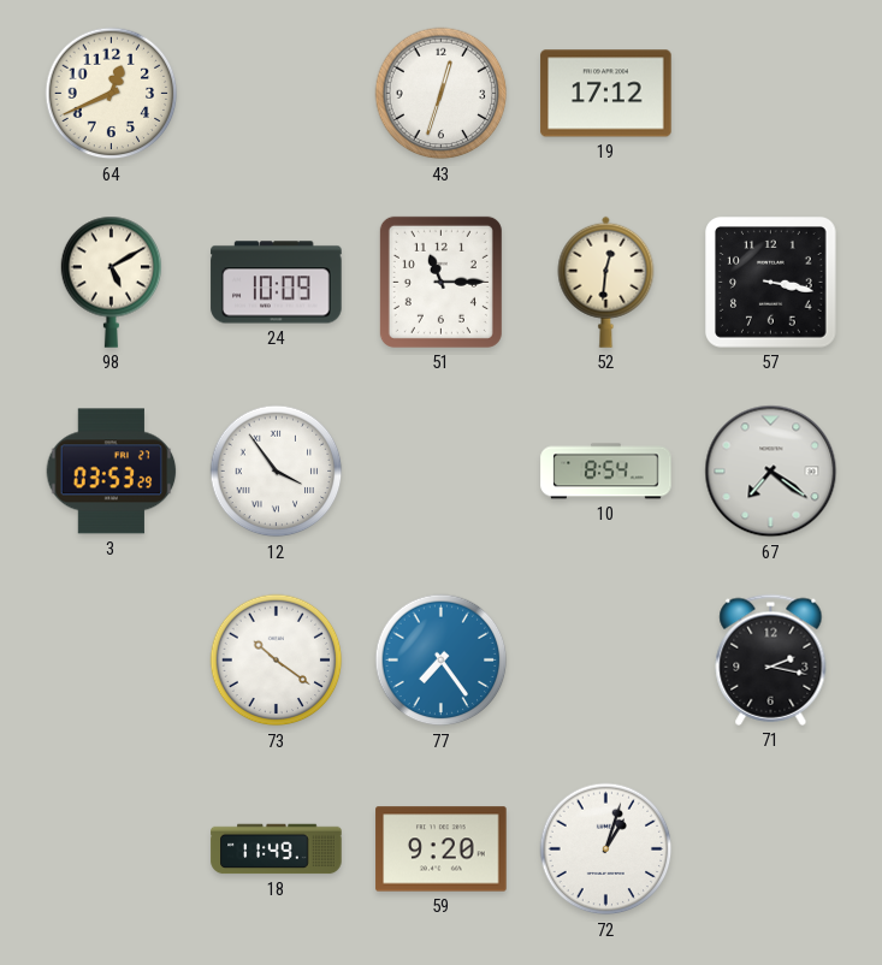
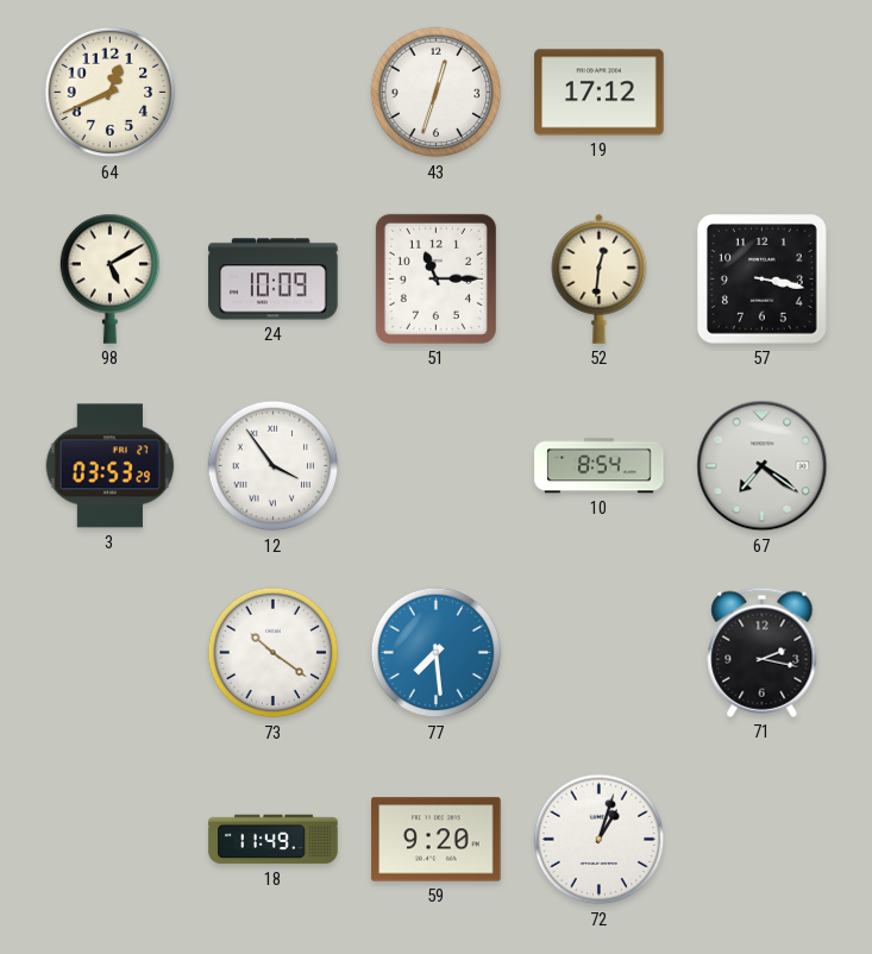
77: 7:24 -> 7:29
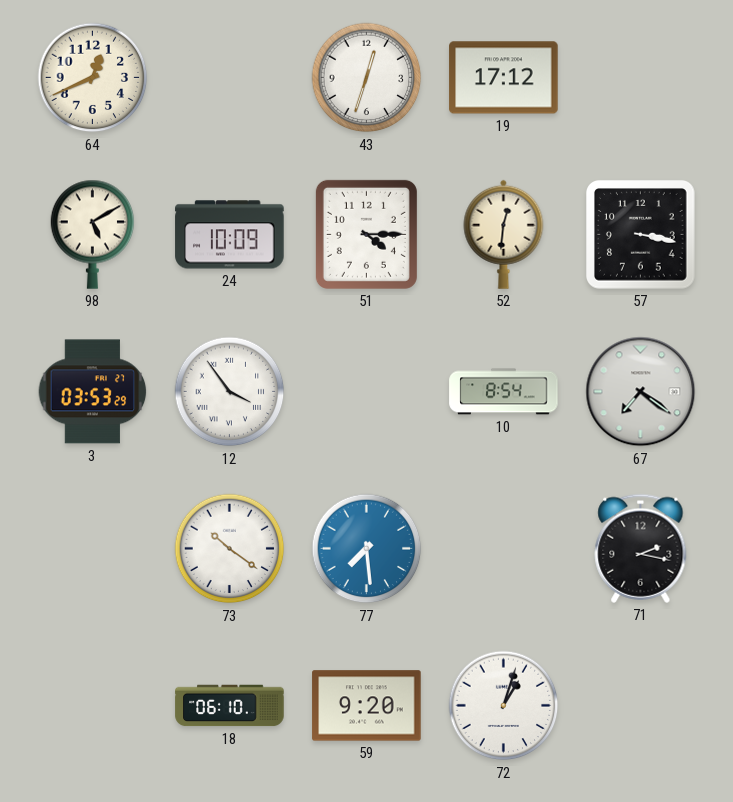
51: 11:15 -> 4:15
18: 11:49 -> 06:10
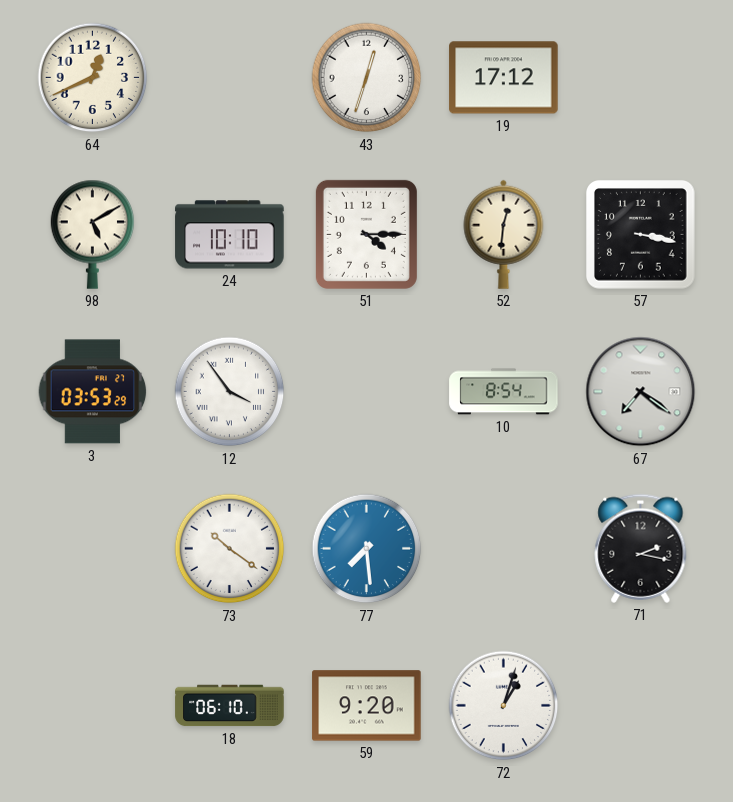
24: 10:09 -> 10:10
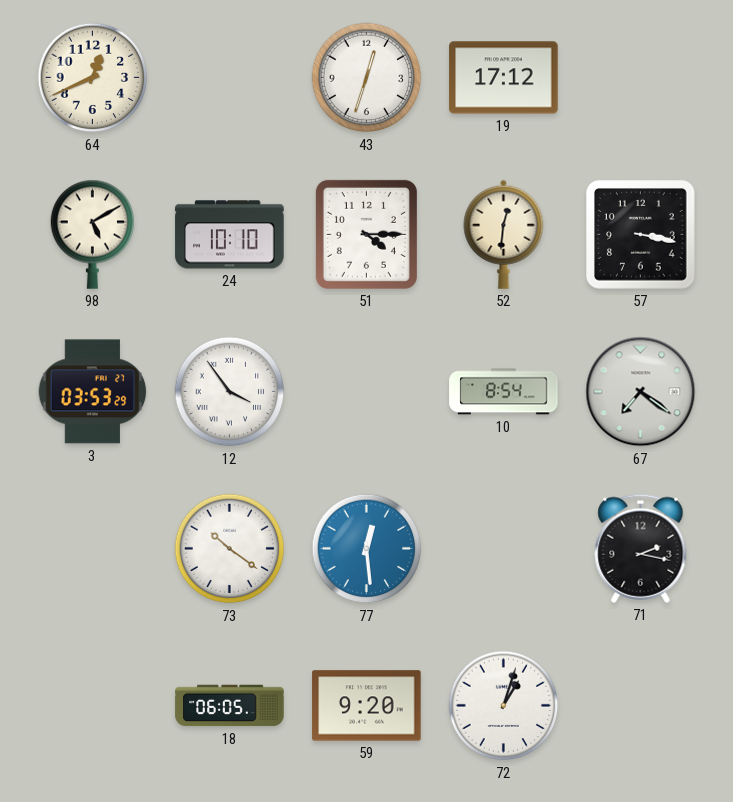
77: 7:29 -> 12:29
18: 06:10 -> 06:05
